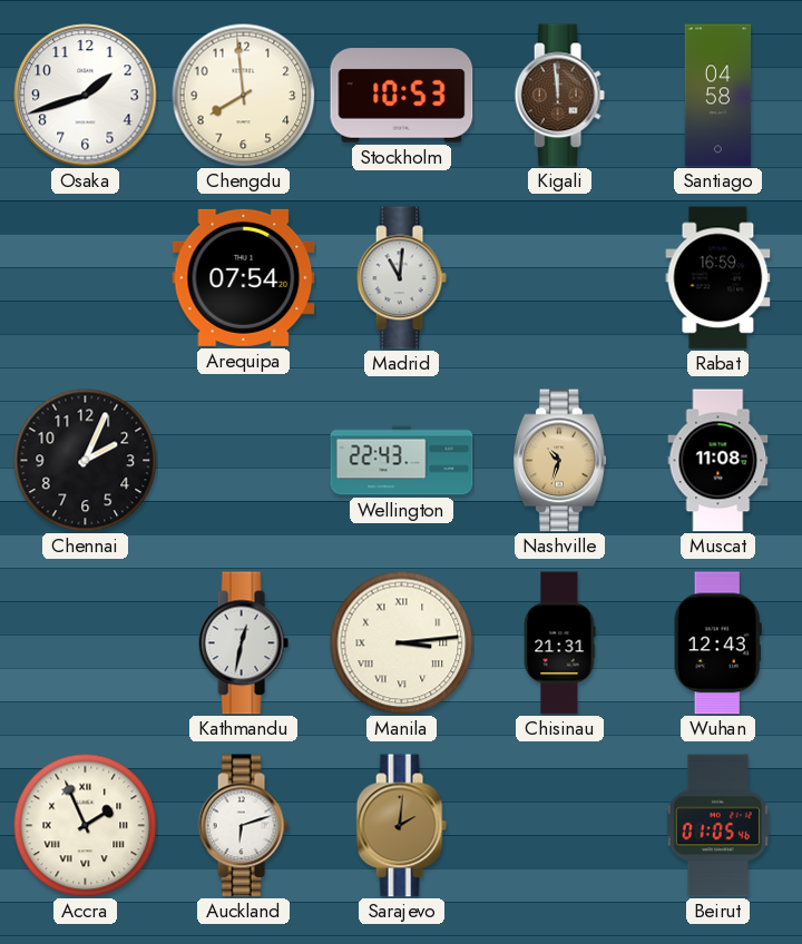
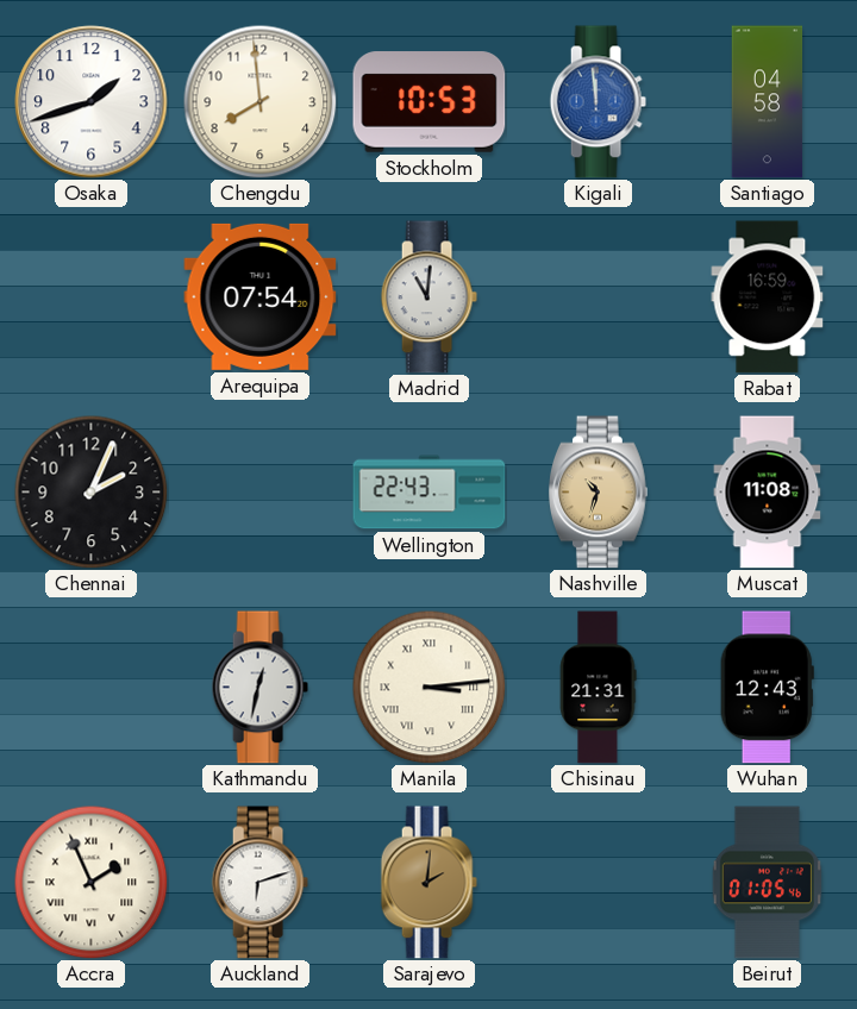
Kigali dial: brown -> blue
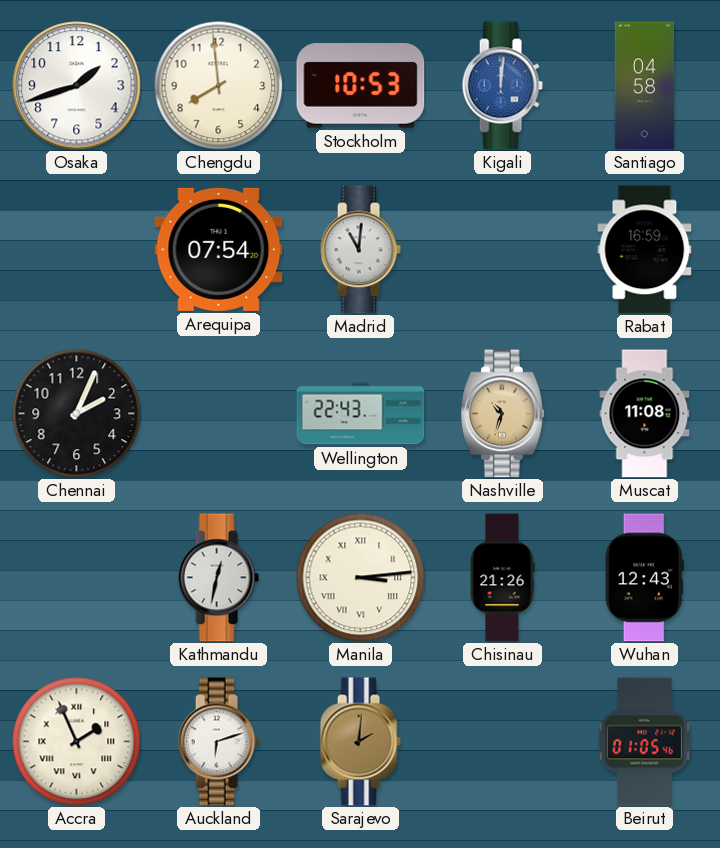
Kigali: 11:59 -> 12:01
Chisinau: 21:31 -> 21:26
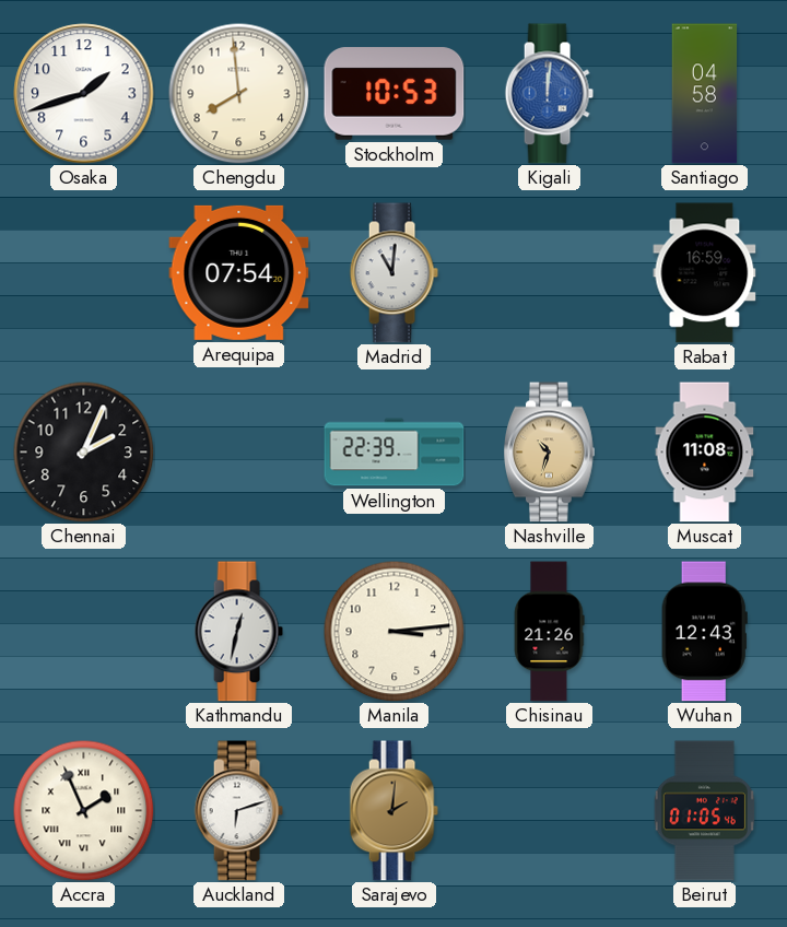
Wellington: 22:43 -> 22:39
Manila numerals: Roman -> Arabic
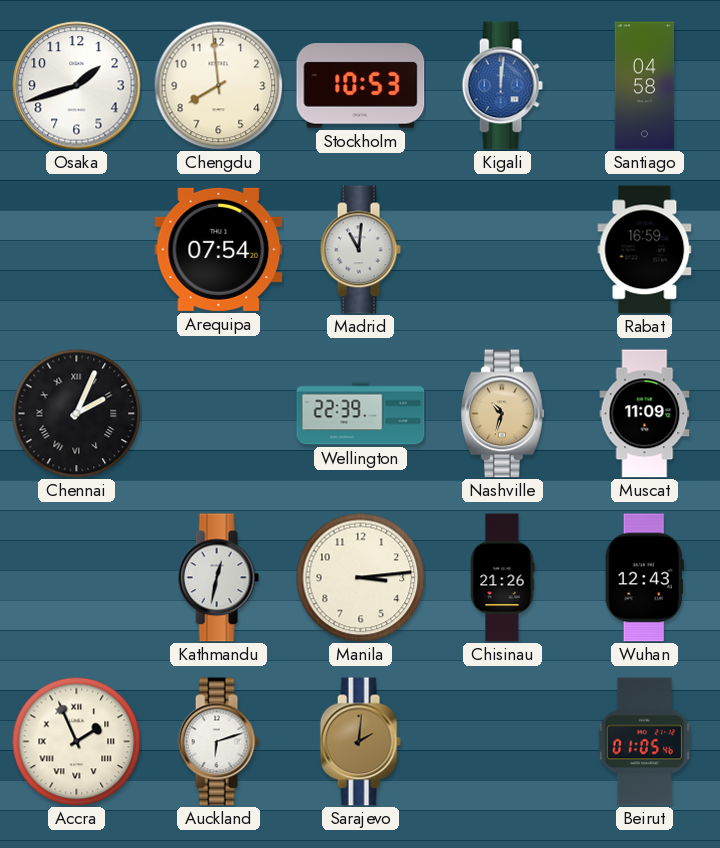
Chennai numerals: Arabic -> Roman
Muscat: 11:08 -> 11:09
